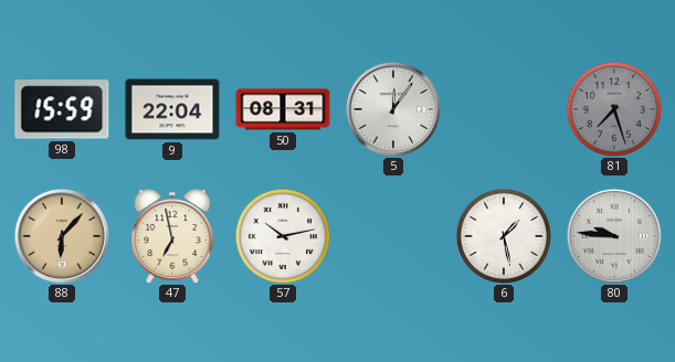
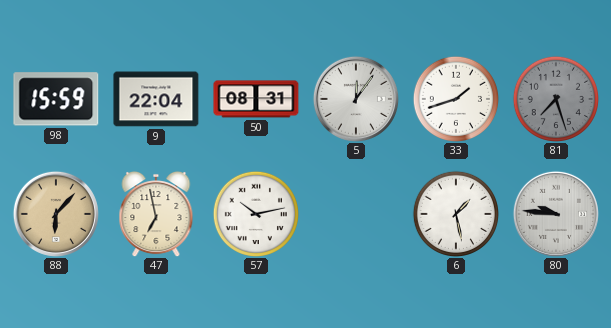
33: none -> 1:42
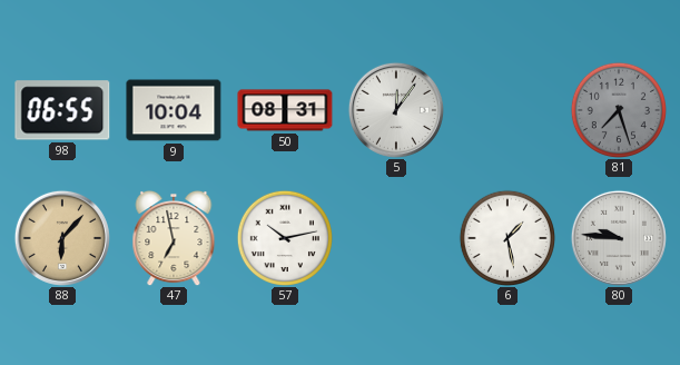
98: 15:59 -> 06:55
9: 22:04 -> 10:04
33: 1:42 -> none
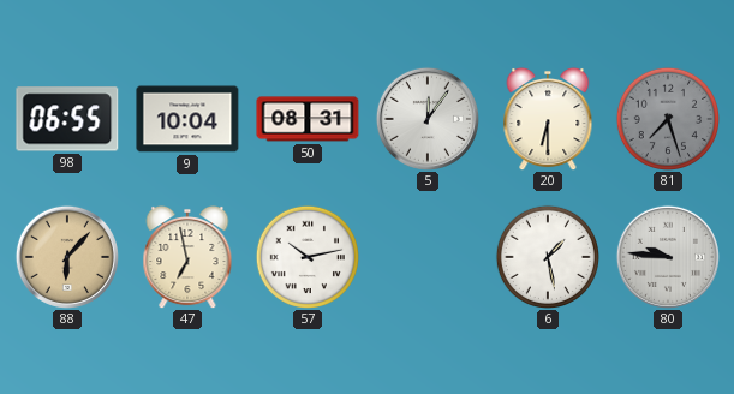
20: none -> 6:30
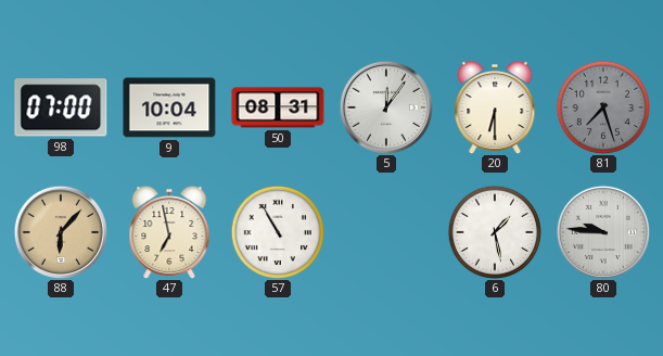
98: 06:55 -> 07:00
57: 10:13 -> 10:55
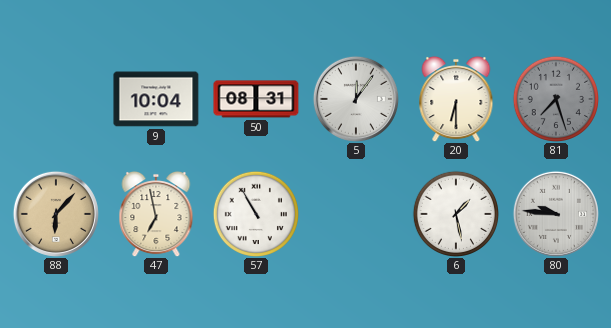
98: 07:00 -> none
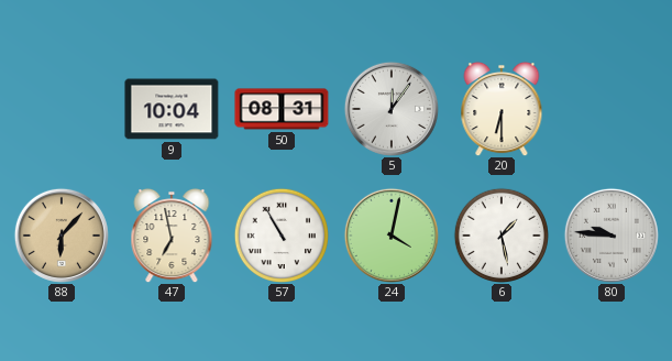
81: 7:27 -> none
24: none -> 4:02
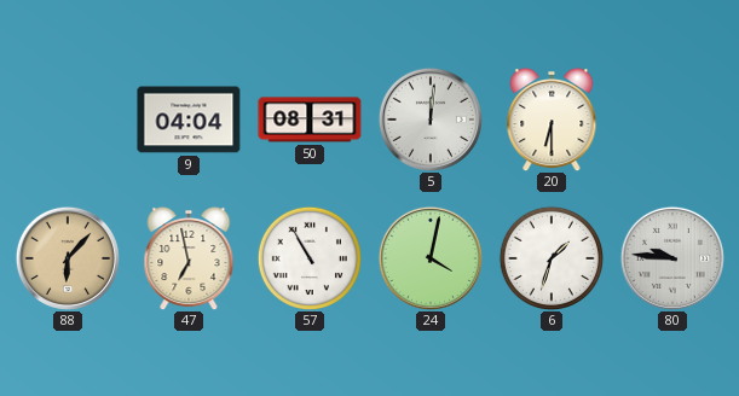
9: 10:04 -> 04:04
5: 12:06 -> 12:01
6: 1:28 -> 1:33
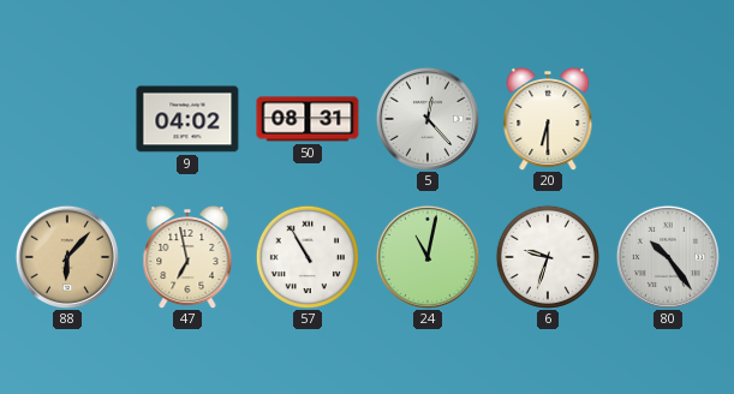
9: 04:04 -> 04:02
5: 12:01 -> 12:23
24: 4:02 -> 11:02
6: 1:33 -> 9:33
80: 9:46 -> 10:24
